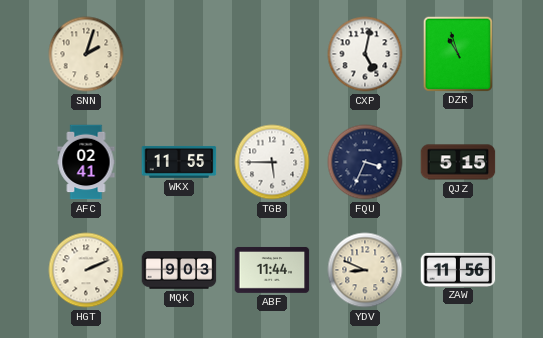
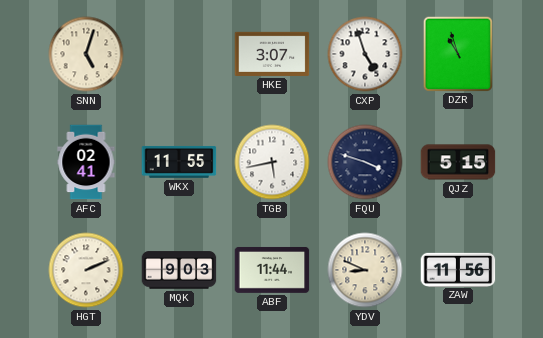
SNN: 2:03 -> 5:03
HKE: none -> 3:07
CXP: 5:02 -> 4:57
TGB: 5:45 -> 5:43
FQU: 3:34 -> 3:48
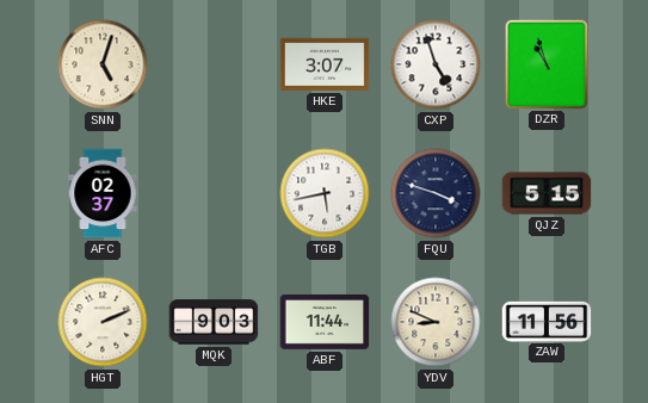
AFC: 02:41 -> 02:37
WKX: 11:55 -> none
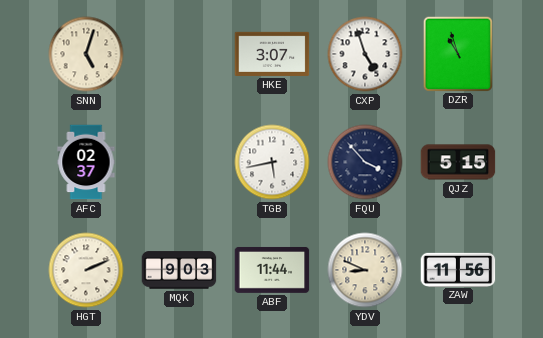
FQU: 3:48 -> 3:53
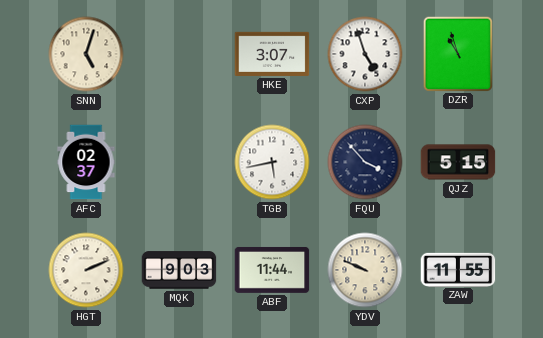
YDV: 8:49 -> 9:49
ZAW: 11:56 -> 11:55
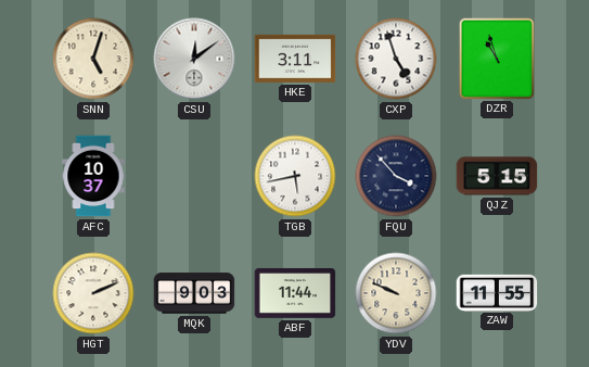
CSU: none -> 12:09
HKE: 3:07 -> 3:11
AFC: 02:37 -> 10:37
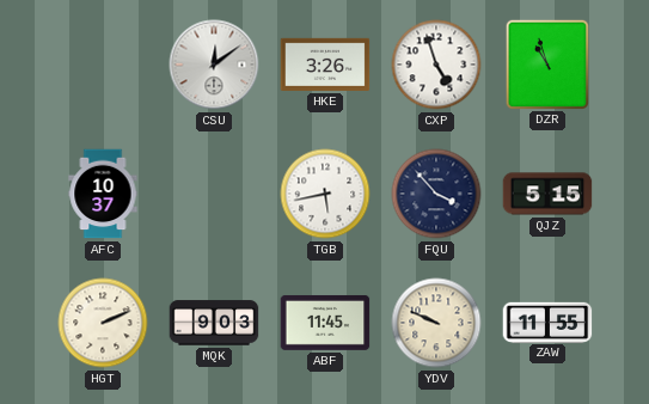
SNN: 5:03 -> none
HKE: 3:11 -> 3:26
ABF: 11:44 -> 11:45
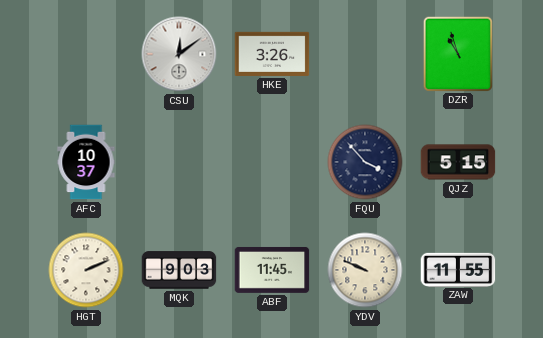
CXP: 4:57 -> none
TGB: 5:43 -> none
